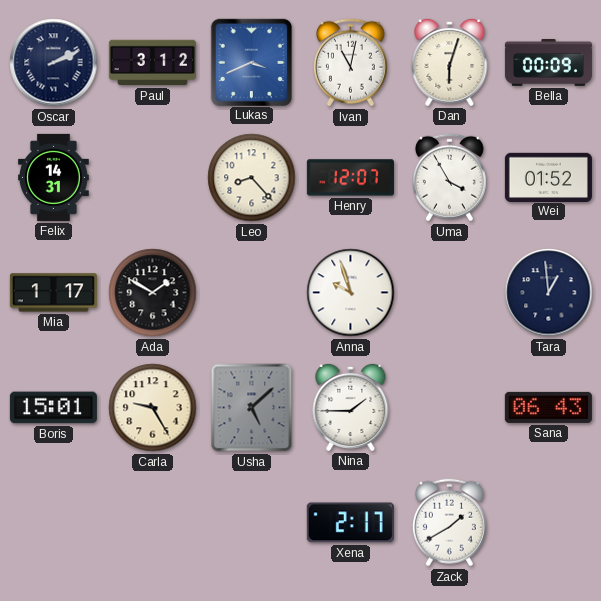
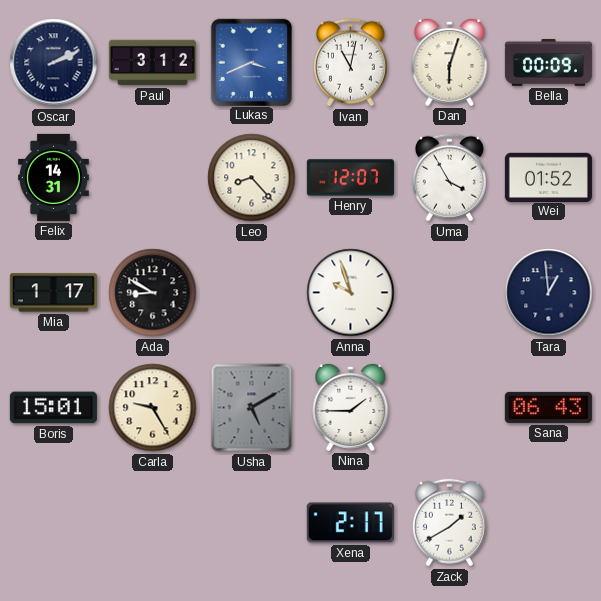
Ada: 1:50 -> 8:50
Usha: 5:08 -> 5:10
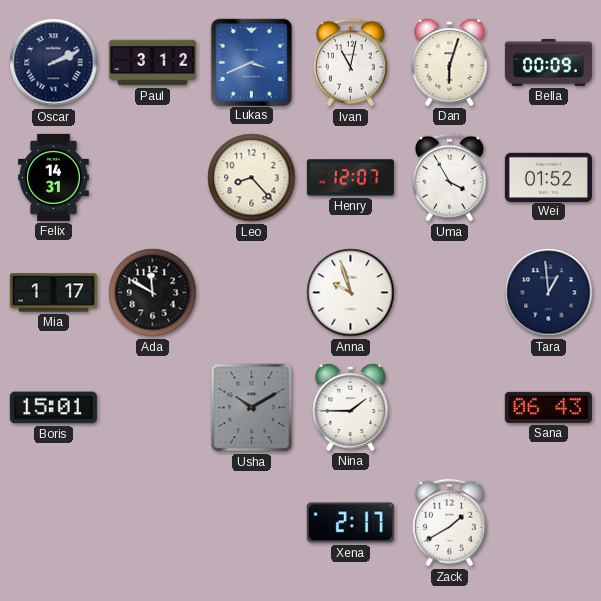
Ada: 8:50 -> 11:50
Carla: 9:25 -> none
Usha: 5:10 -> 10:10
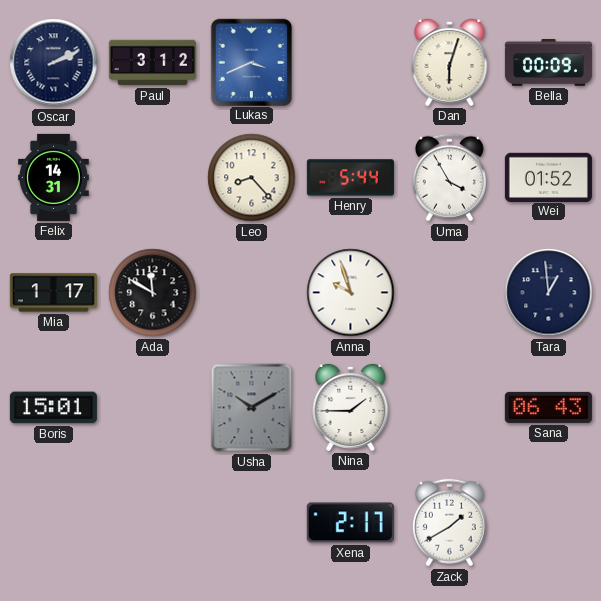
Ivan: 11:02 -> none
Henry: 12:07 -> 5:44
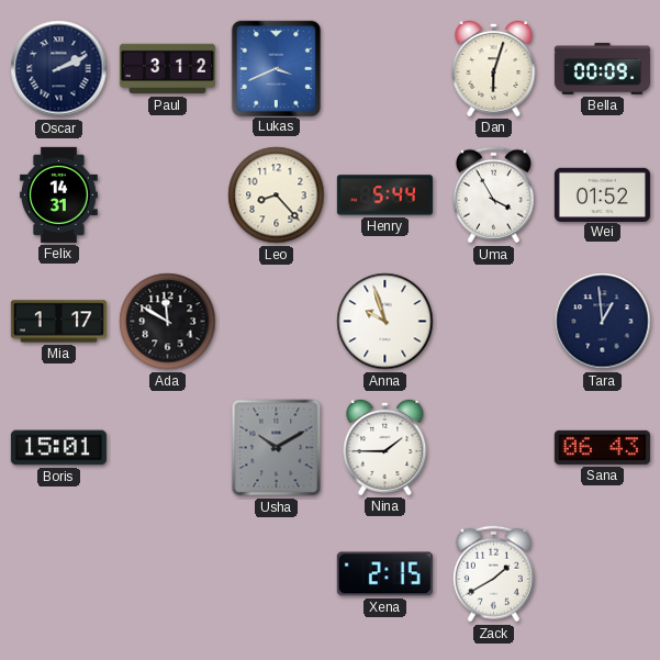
Xena: 2:17 -> 2:15
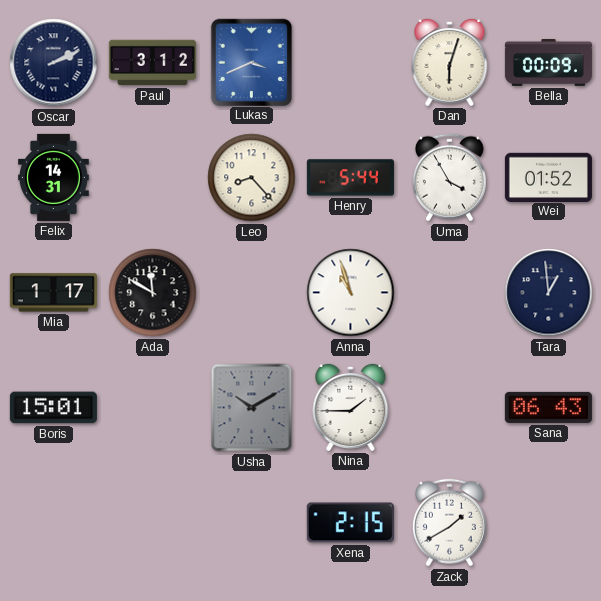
Anna: 9:57 -> 10:57
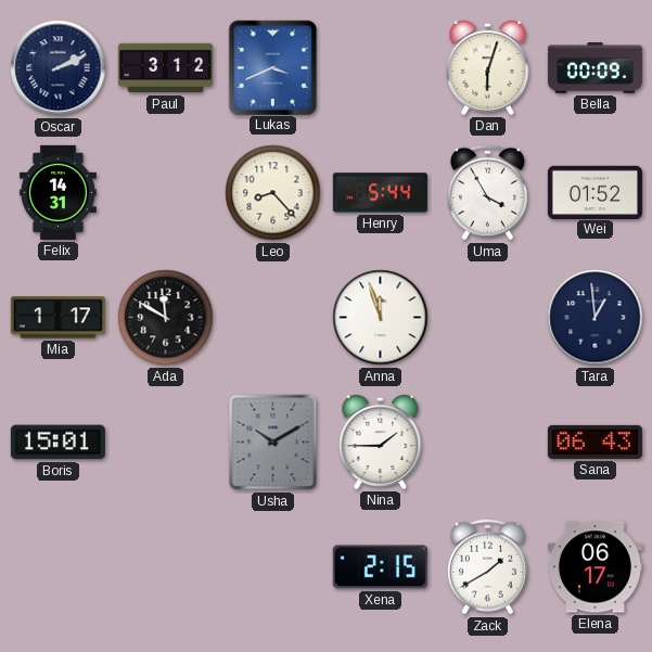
Anna: 10:57 -> 11:57
Elena: none -> 06:17
